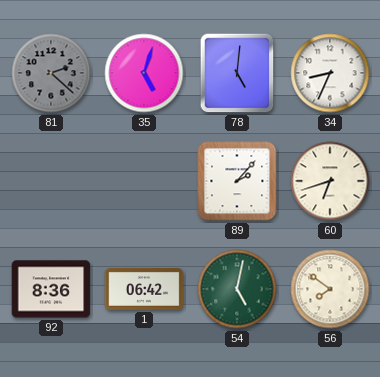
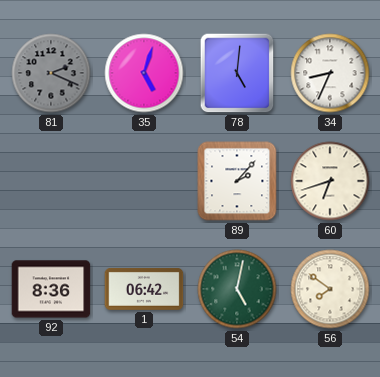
81: 2:22 -> 2:19
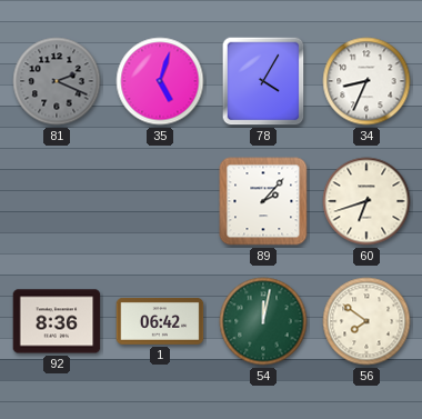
78: 5:01 -> 4:05
54: 5:02 -> 12:02
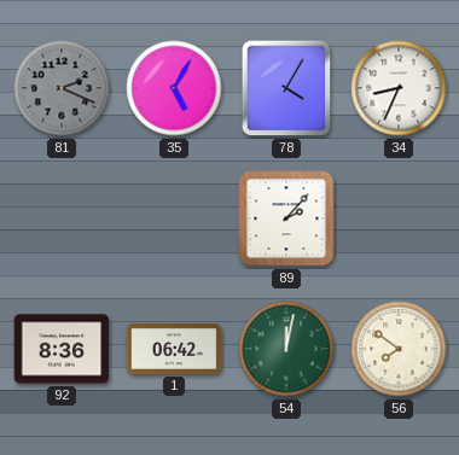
35: 5:03 -> 5:05
60: 6:42 -> none
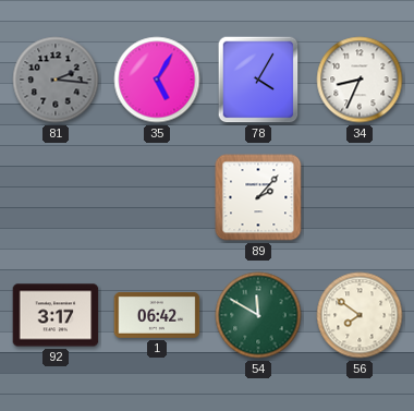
81: 2:19 -> 2:16
92: 8:36 -> 3:17
54: 12:02 -> 11:50
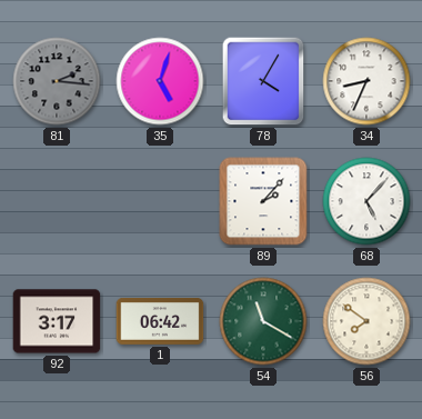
35: 5:05 -> 5:03
68: none -> 5:07
54: 11:50 -> 11:20
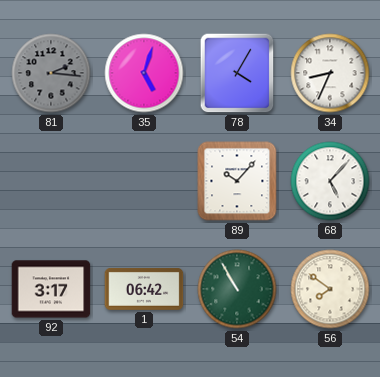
89: 2:07 -> 10:07
54: 11:20 -> 10:55
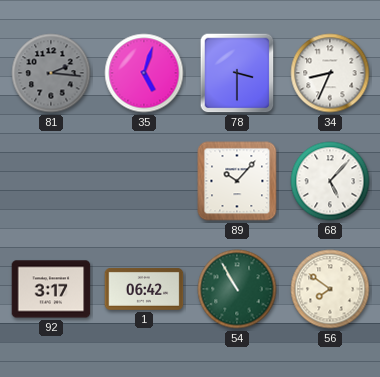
78: 4:05 -> 3:30
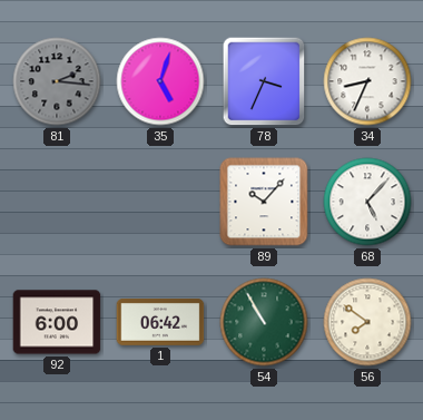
78: 3:30 -> 3:34
92: 3:17 -> 6:00
